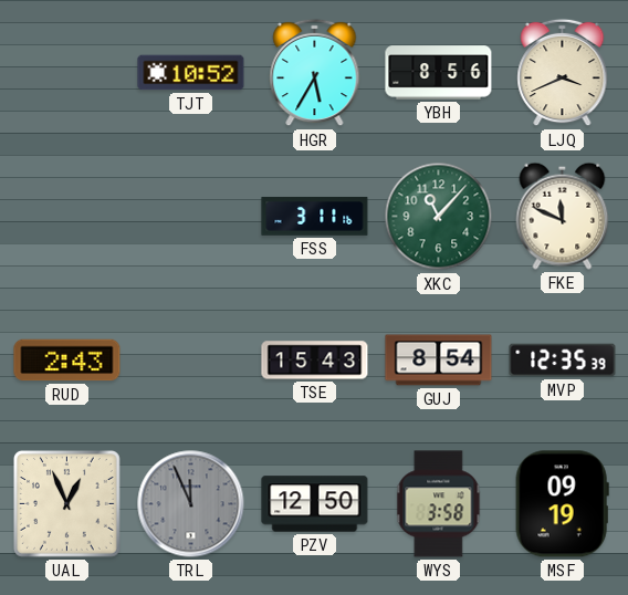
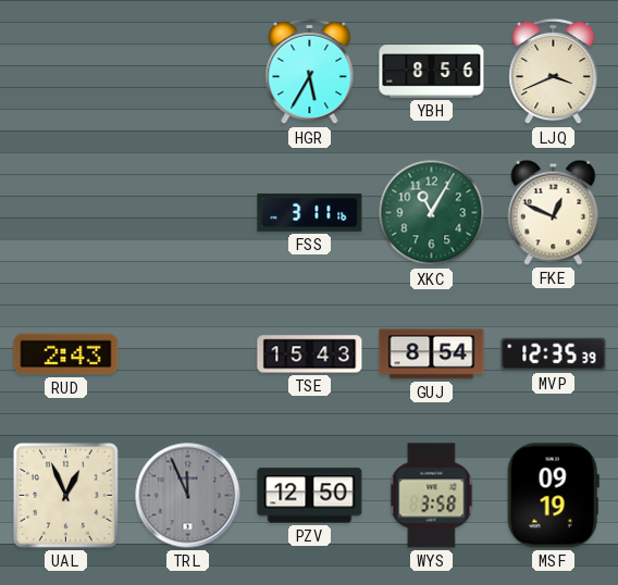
TJT: 10:52 -> none
XKC: 11:07 -> 11:05
FKE: 11:49 -> 12:49
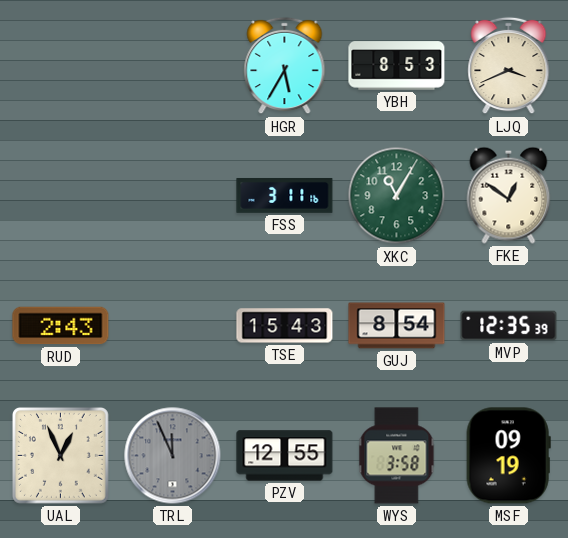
YBH: 8:56 -> 8:53
FKE: 12:49 -> 12:51
PZV: 12:50 -> 12:55
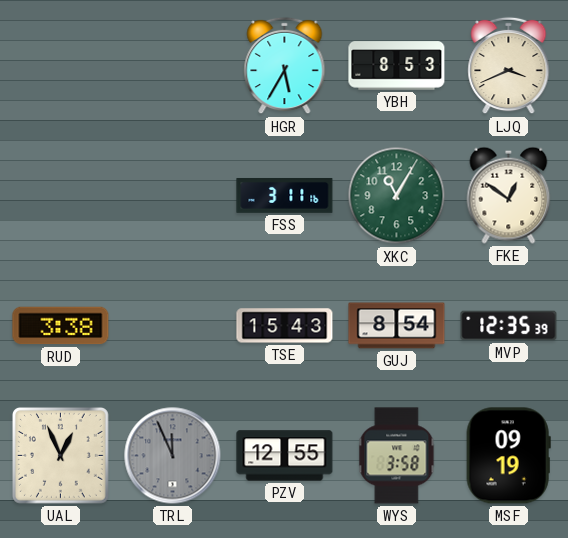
RUD: 2:43 -> 3:38
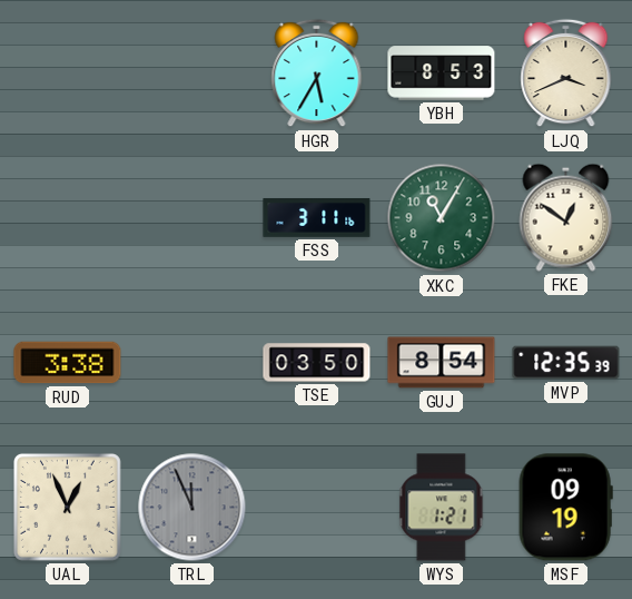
TSE: 15:43 -> 03:50
PZV: 12:55 -> none
WYS: 3:58 -> 1:21
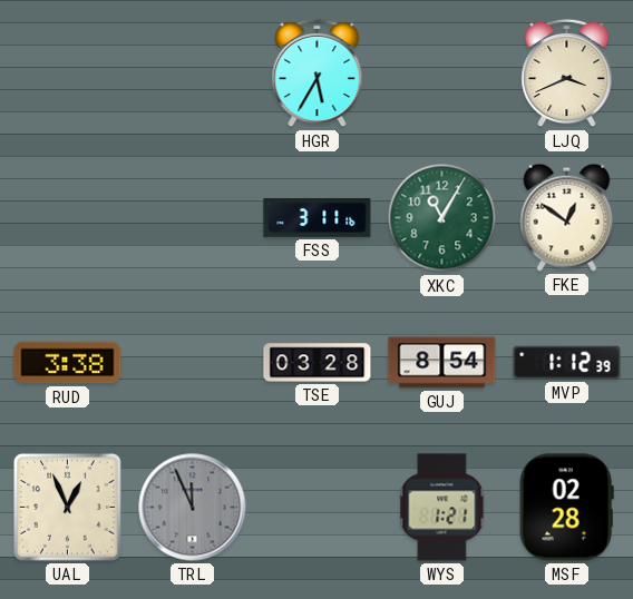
YBH: 8:53 -> none
TSE: 03:50 -> 03:28
MVP: 12:35 -> 1:12
MSF: 09:19 -> 02:28
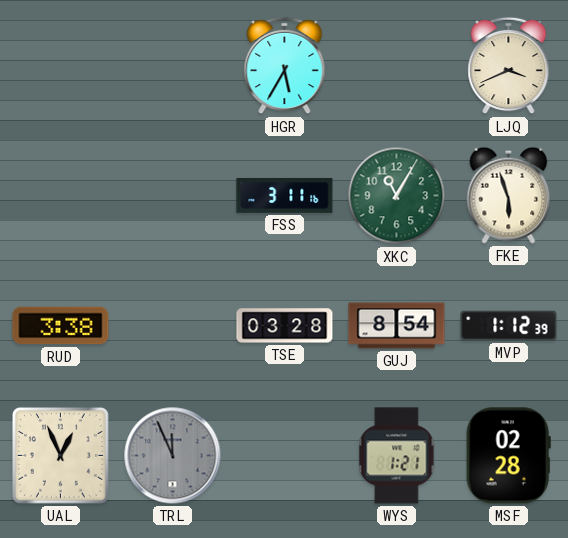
FKE: 12:51 -> 5:57
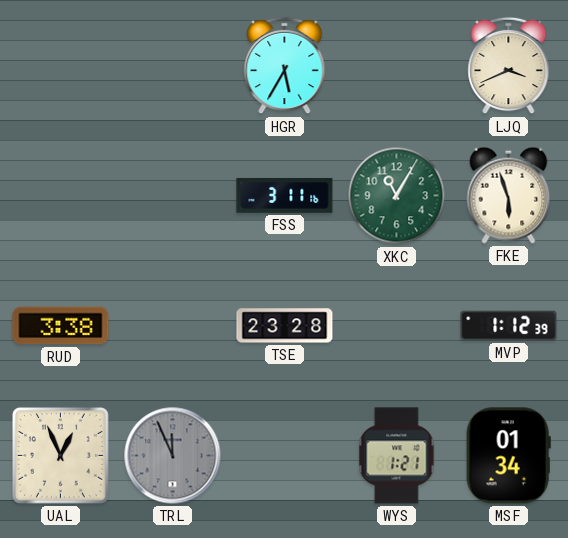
TSE: 03:28 -> 23:28
GUJ: 8:54 -> none
MSF: 02:28 -> 01:34
